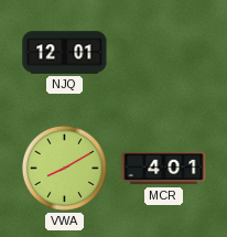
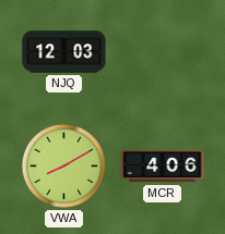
NJQ: 12:01 -> 12:03
MCR: 4:01 -> 4:06
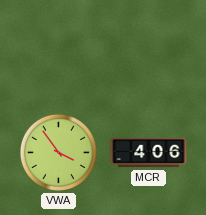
NJQ: 12:03 -> none
VWA: 8:10 -> 3:54
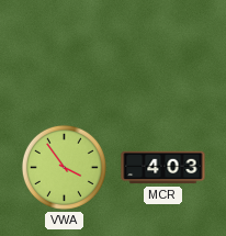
MCR: 4:06 -> 4:03
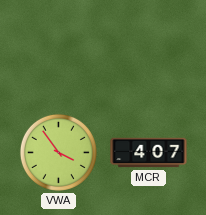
MCR: 4:03 -> 4:07
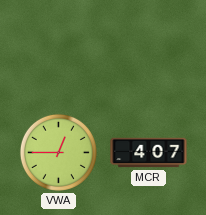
VWA: 3:54 -> 12:45
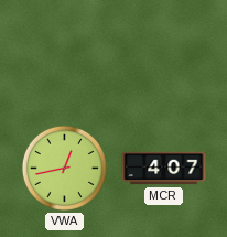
VWA: 12:45 -> 12:43
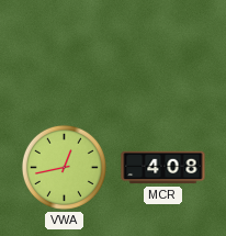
MCR: 4:07 -> 4:08
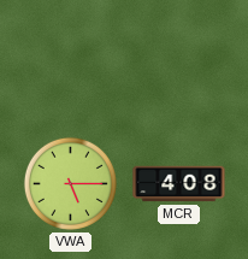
VWA: 12:43 -> 5:15
